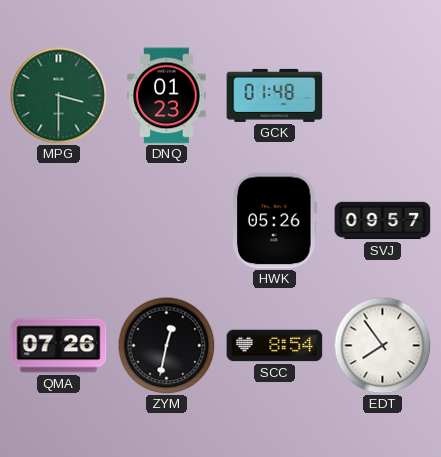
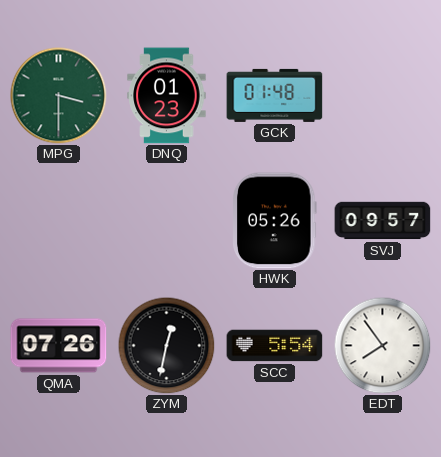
SCC: 8:54 -> 5:54
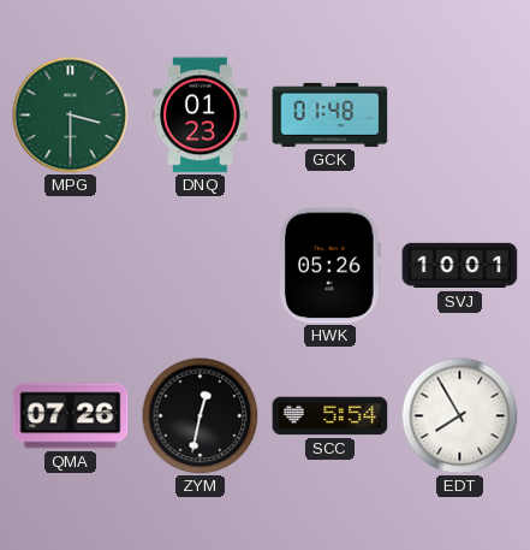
SVJ: 09:57 -> 10:01
EDT: 7:54 -> 7:55
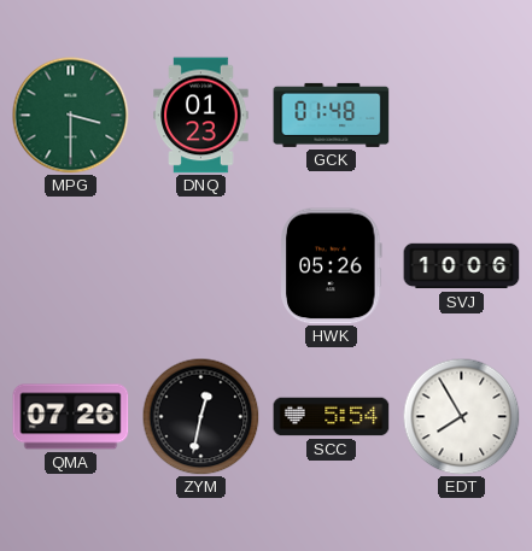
SVJ: 10:01 -> 10:06
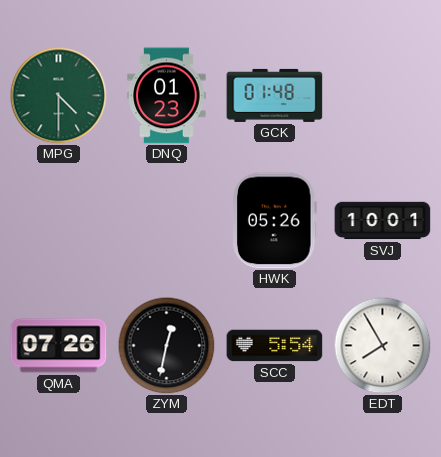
MPG: 3:30 -> 4:30
SVJ: 10:06 -> 10:01
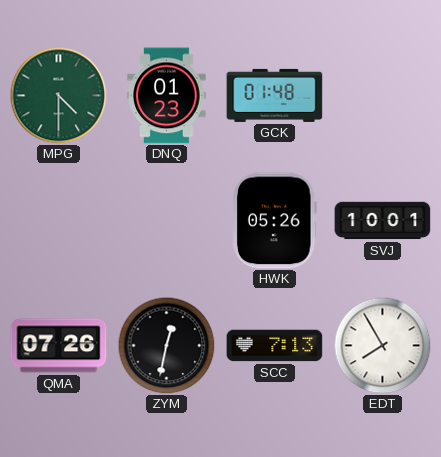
SCC: 5:54 -> 7:13
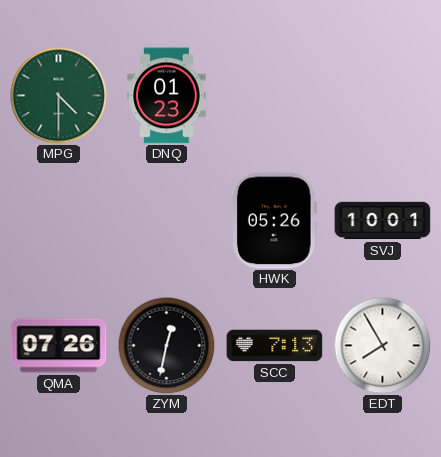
GCK: 01:48 -> none
